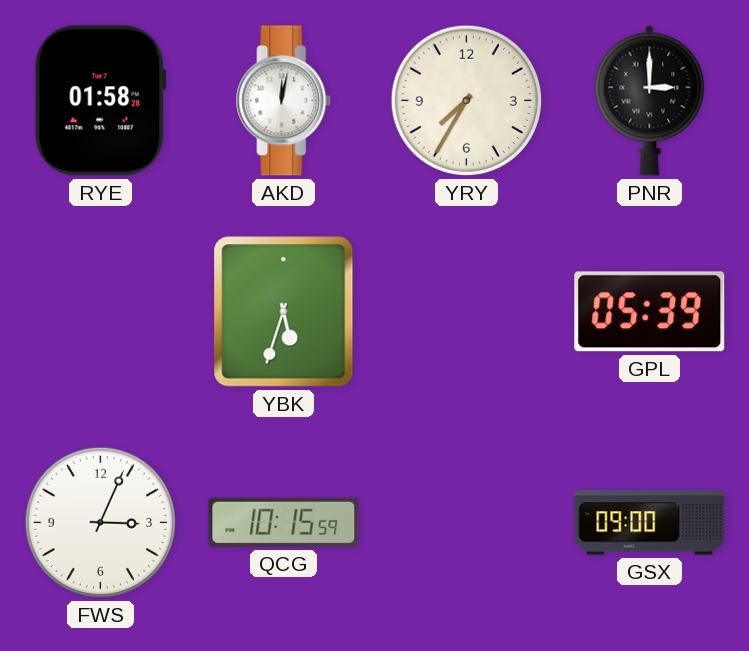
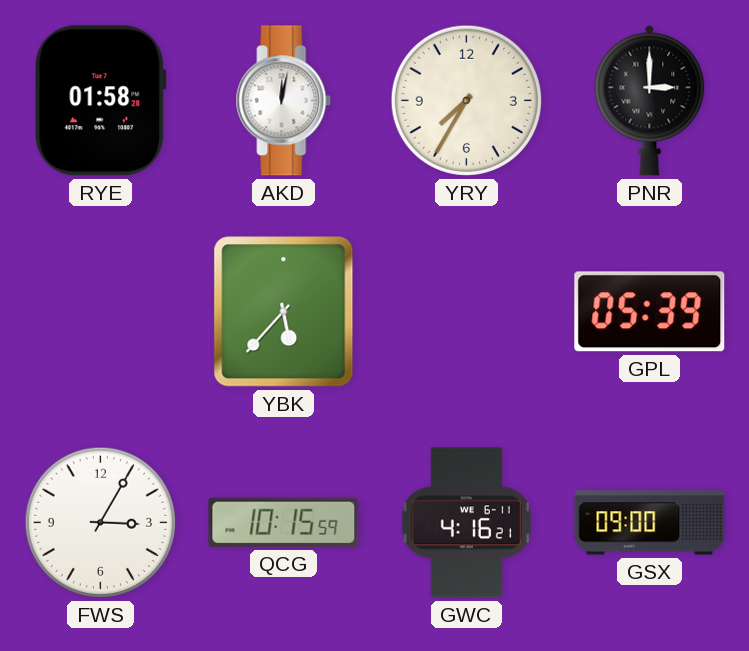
YBK: 5:33 -> 5:37
FWS: 3:04 -> 3:05
GWC: none -> 4:16
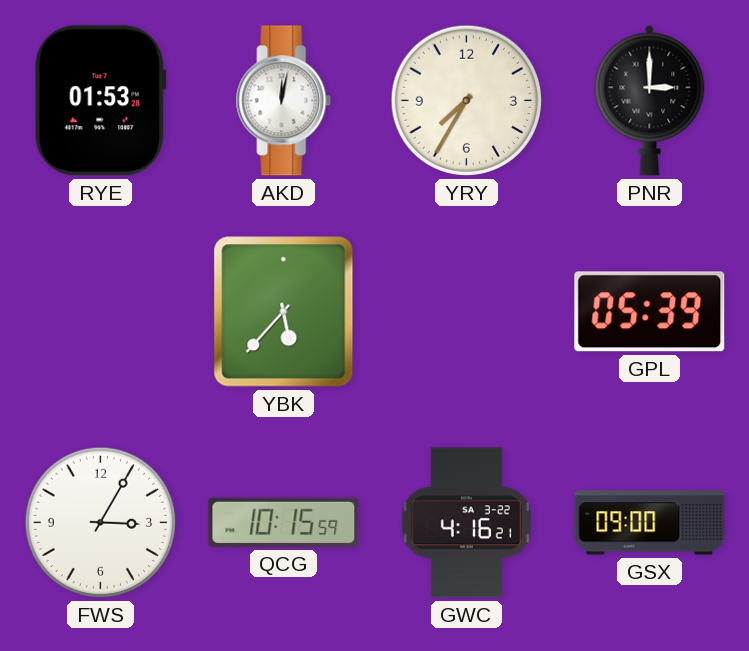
RYE: 01:58 -> 01:53
GWC date: WE 6-11 -> SA 3-22
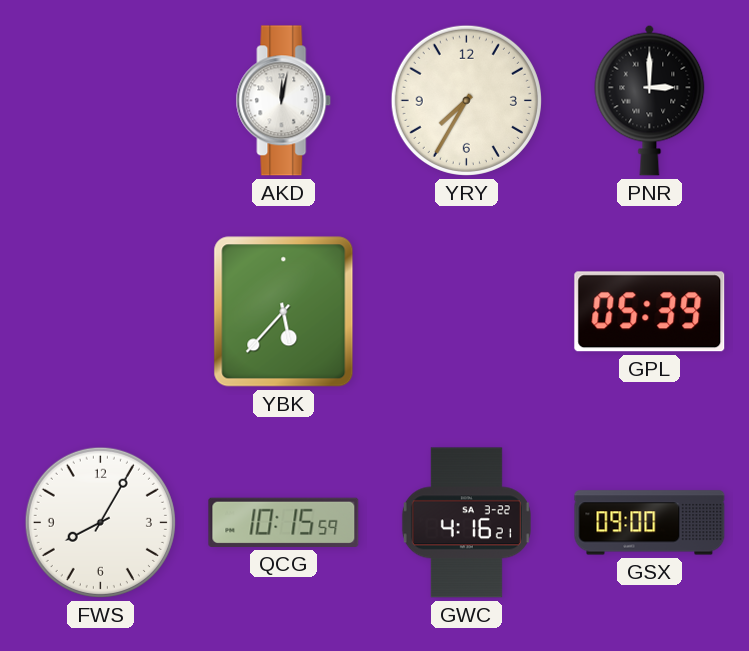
RYE: 01:53 -> none
FWS: 3:05 -> 8:05
